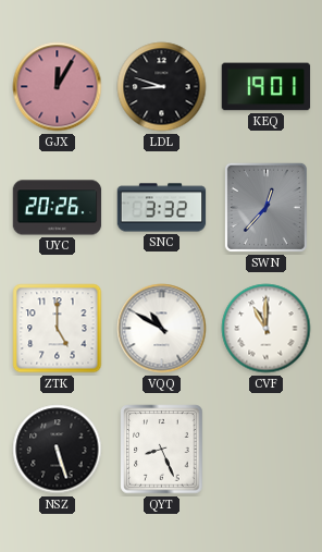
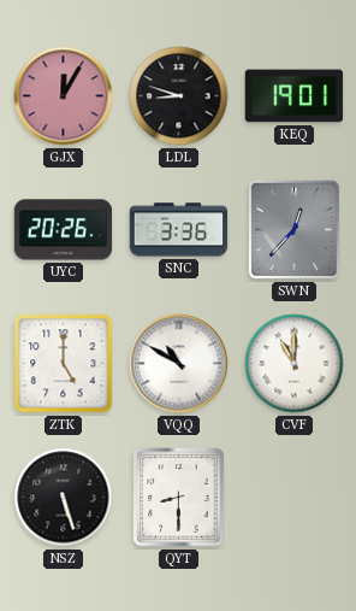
SNC: 3:32 -> 3:36
QYT: 8:26 -> 8:30
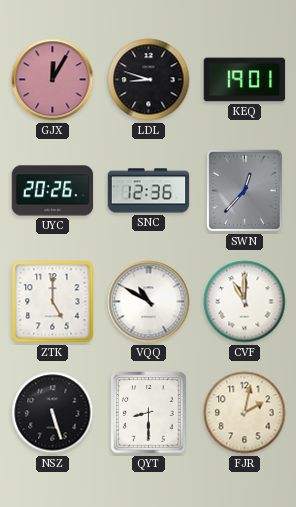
SNC: 3:36 -> 12:36
FJR: none -> 2:02
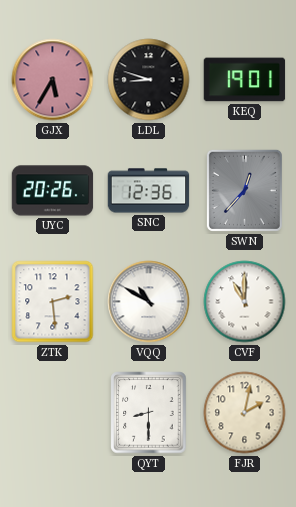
GJX: 12:05 -> 5:35
ZTK: 5:00 -> 2:29
NSZ: 5:27 -> none
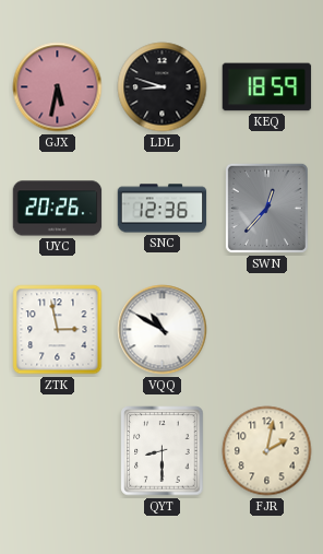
GJX: 5:35 -> 5:32
KEQ: 19:01 -> 18:59
ZTK: 2:29 -> 2:58
CVF: 11:00 -> none
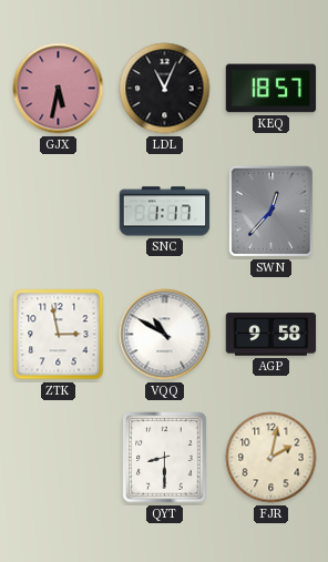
LDL: 8:48 -> 11:04
KEQ: 18:59 -> 18:57
UYC: 20:26 -> none
SNC: 12:36 -> 1:17
AGP: none -> 9:58
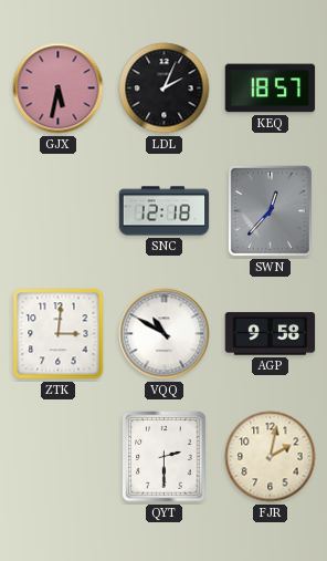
LDL: 11:04 -> 2:04
SNC: 1:17 -> 12:18
ZTK: 2:58 -> 3:01
QYT: 8:30 -> 2:30
